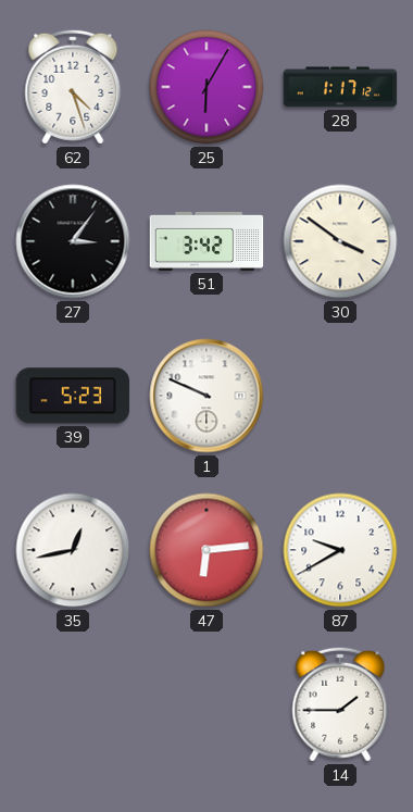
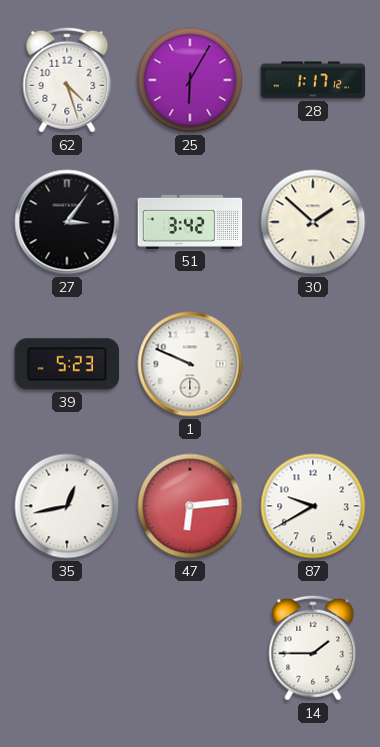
30: 3:51 -> 1:52
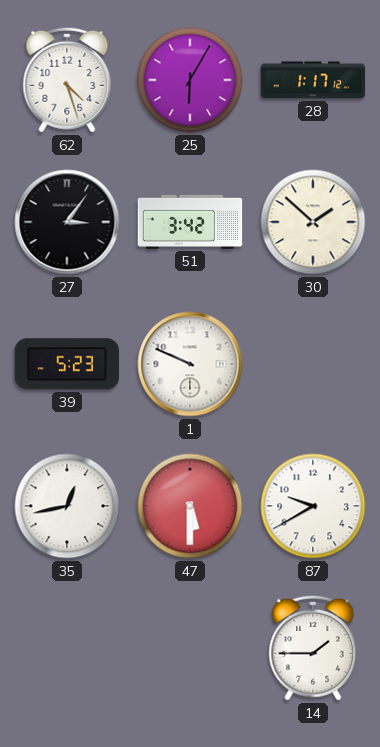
47: 6:14 -> 5:30
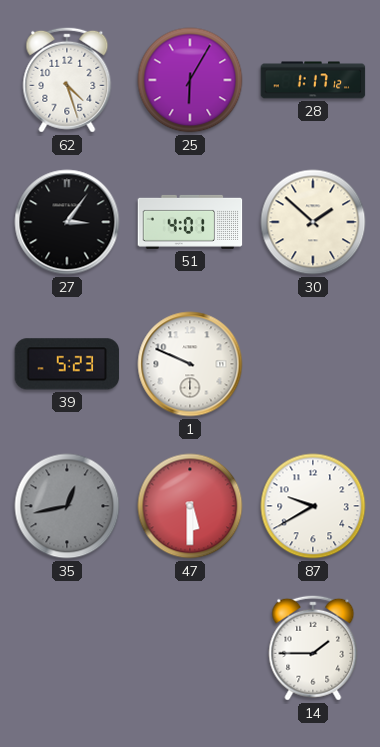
51: 3:42 -> 4:01
35 dial: white -> grey
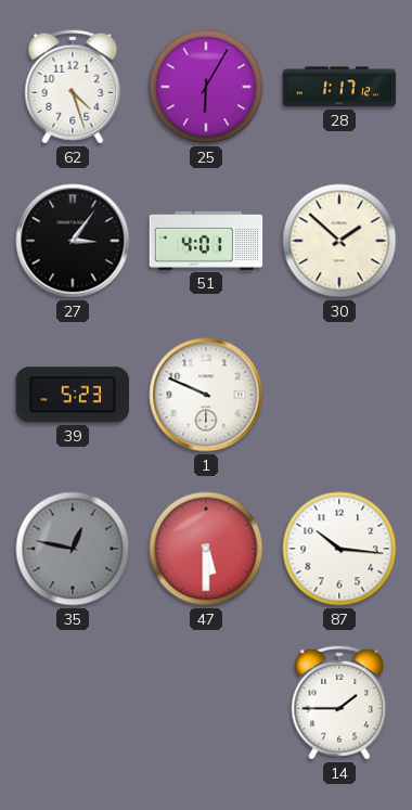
35: 12:43 -> 12:47
87: 9:40 -> 10:16
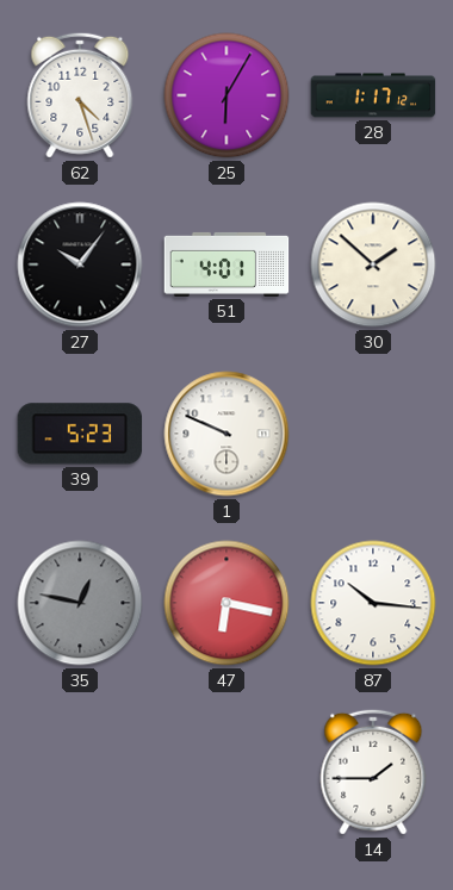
27: 3:06 -> 10:06
47: 5:30 -> 6:17
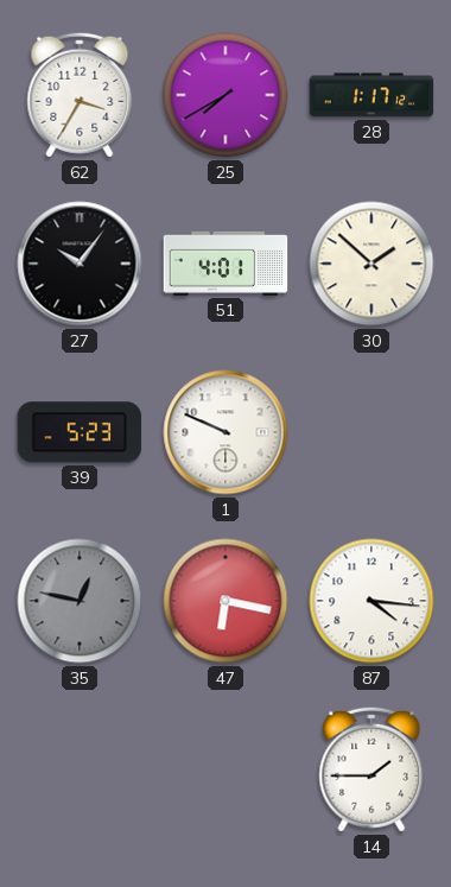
62: 4:27 -> 3:35
25: 6:05 -> 7:40
87: 10:16 -> 4:16
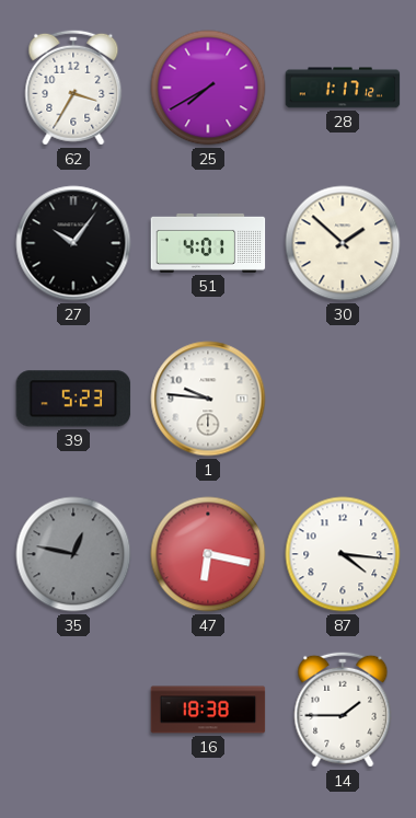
1: 9:49 -> 9:46
16: none -> 18:38
